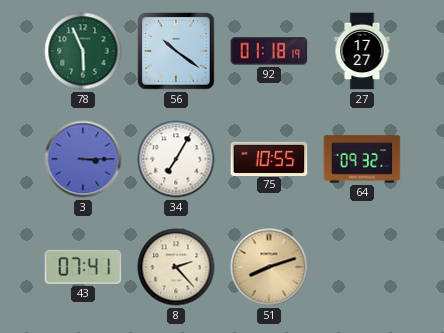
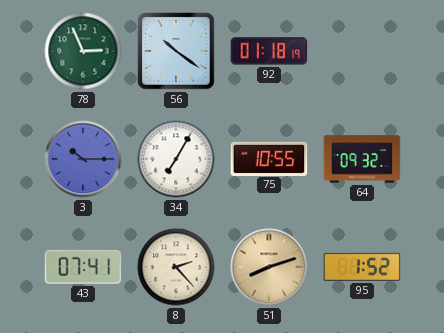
78: 5:56 -> 2:56
27: 17:27 -> none
3: 3:15 -> 10:15
95: none -> 1:52
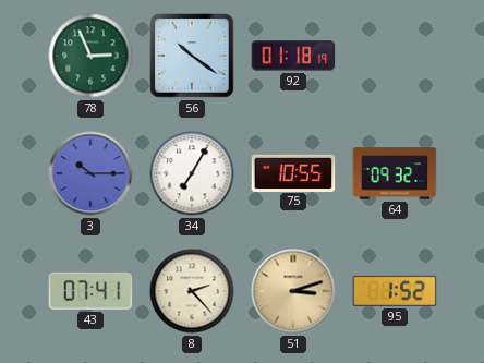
51: 8:12 -> 3:12
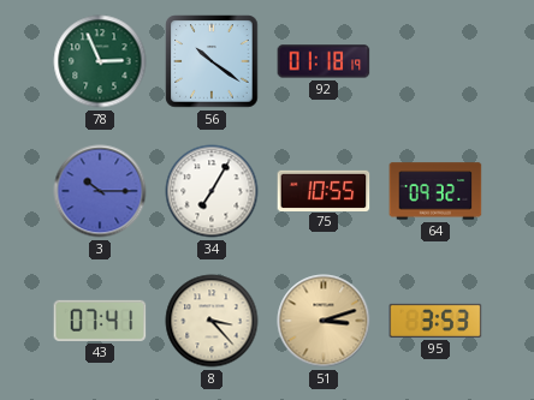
8: 2:23 -> 3:23
95: 1:52 -> 3:53
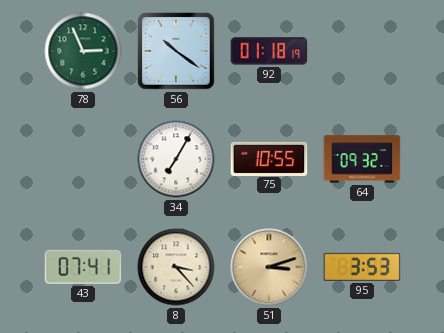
3: 10:15 -> none
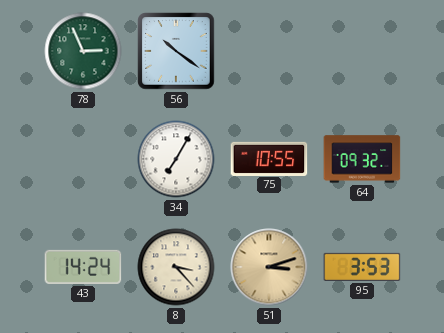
92: 01:18 -> none
43: 07:41 -> 14:24
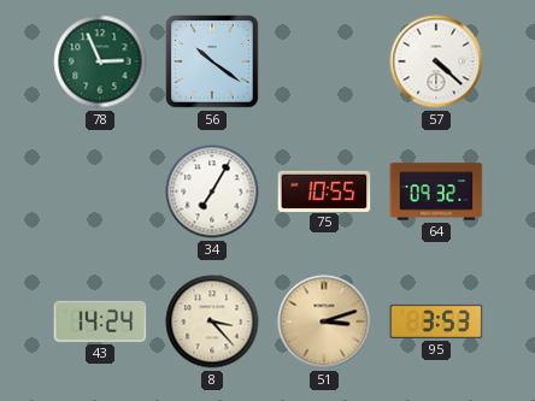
57: none -> 4:22
